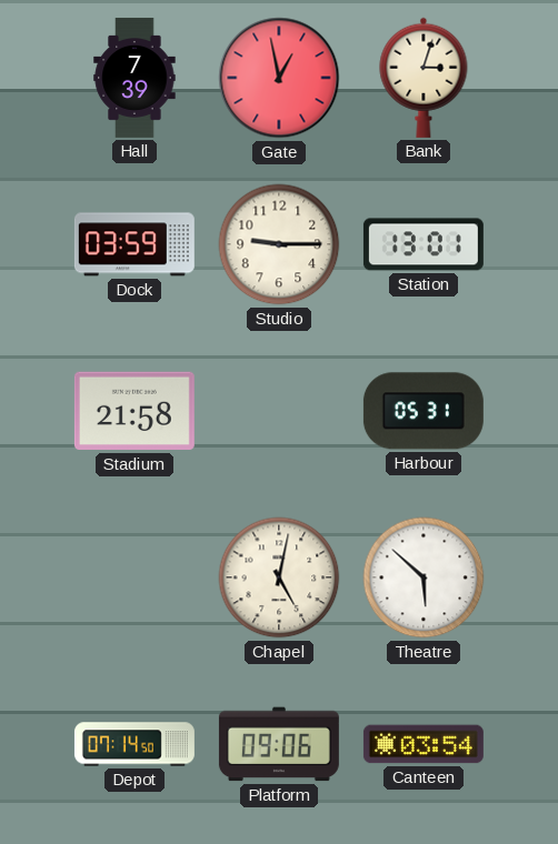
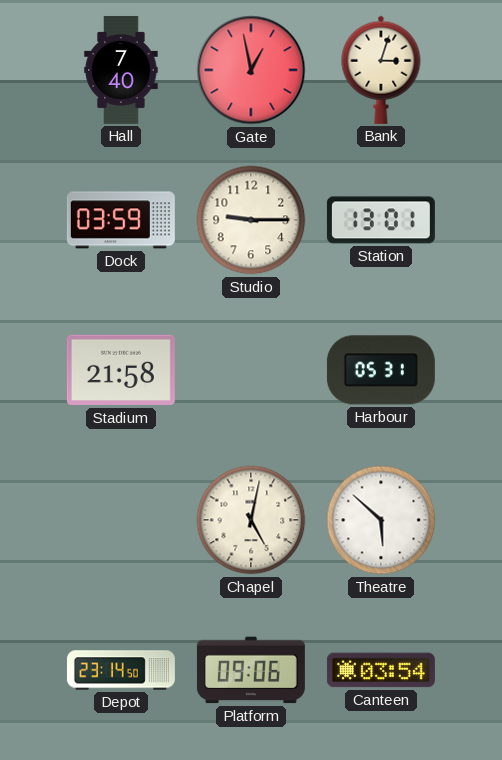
Hall: 7:39 -> 7:40
Depot: 07:14 -> 23:14
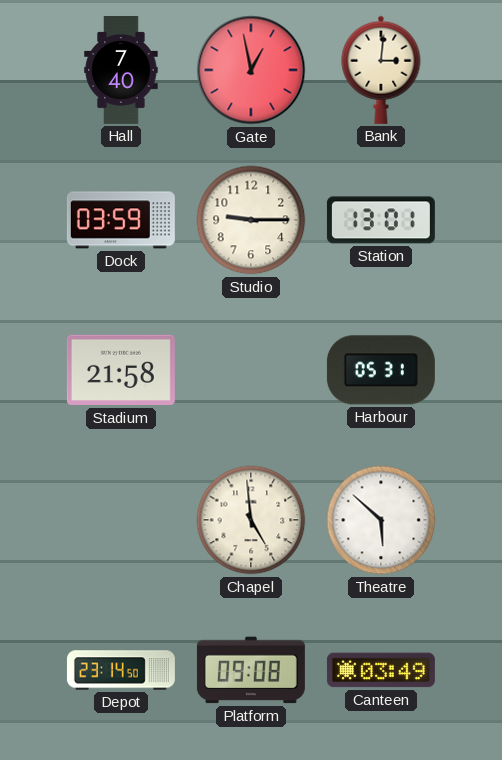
Bank: 3:03 -> 3:01
Chapel: 5:02 -> 4:59
Platform: 09:06 -> 09:08
Canteen: 03:54 -> 03:49
